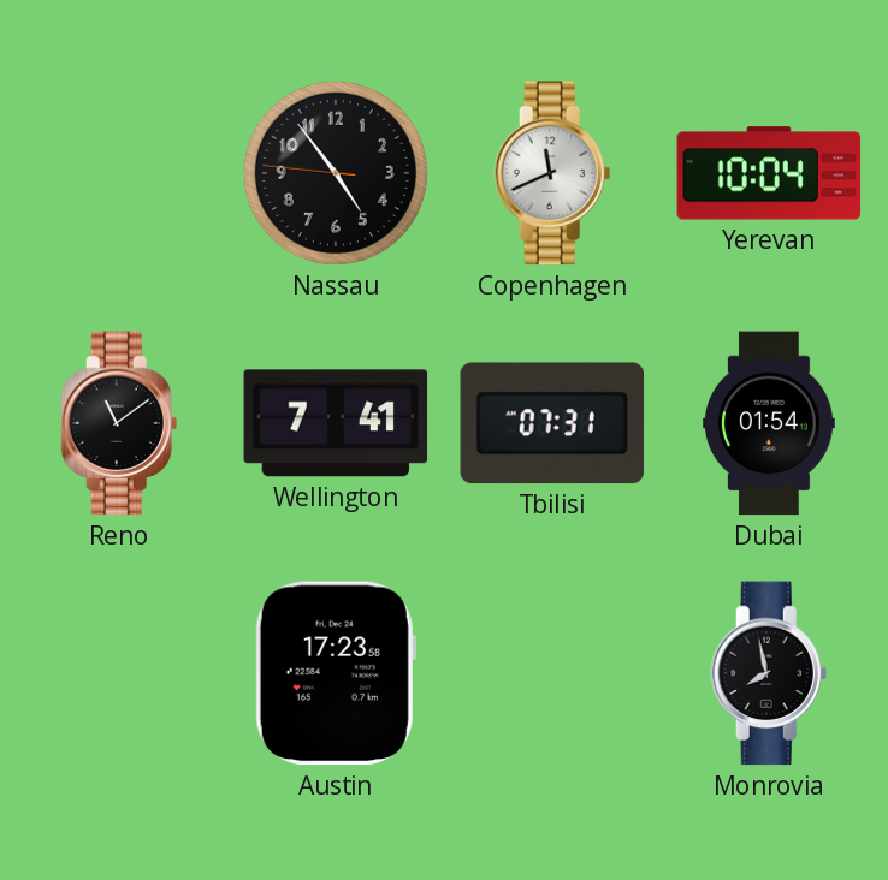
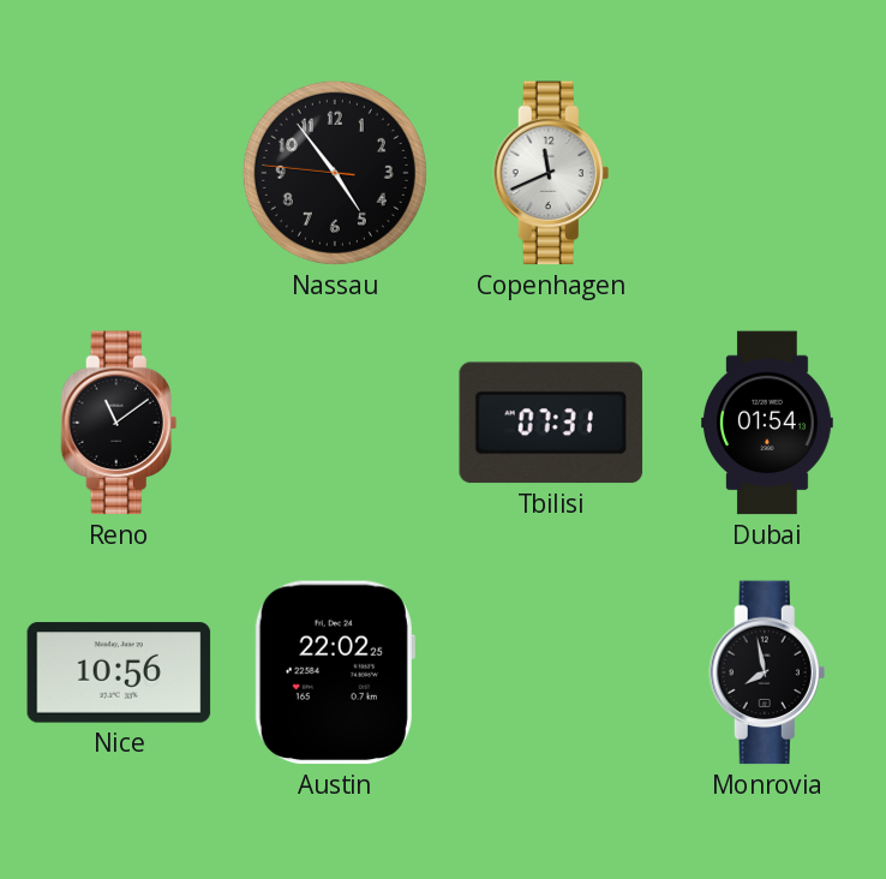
Yerevan: 10:04 -> none
Wellington: 7:41 -> none
Nice: none -> 10:56
Austin: 17:23 -> 22:02
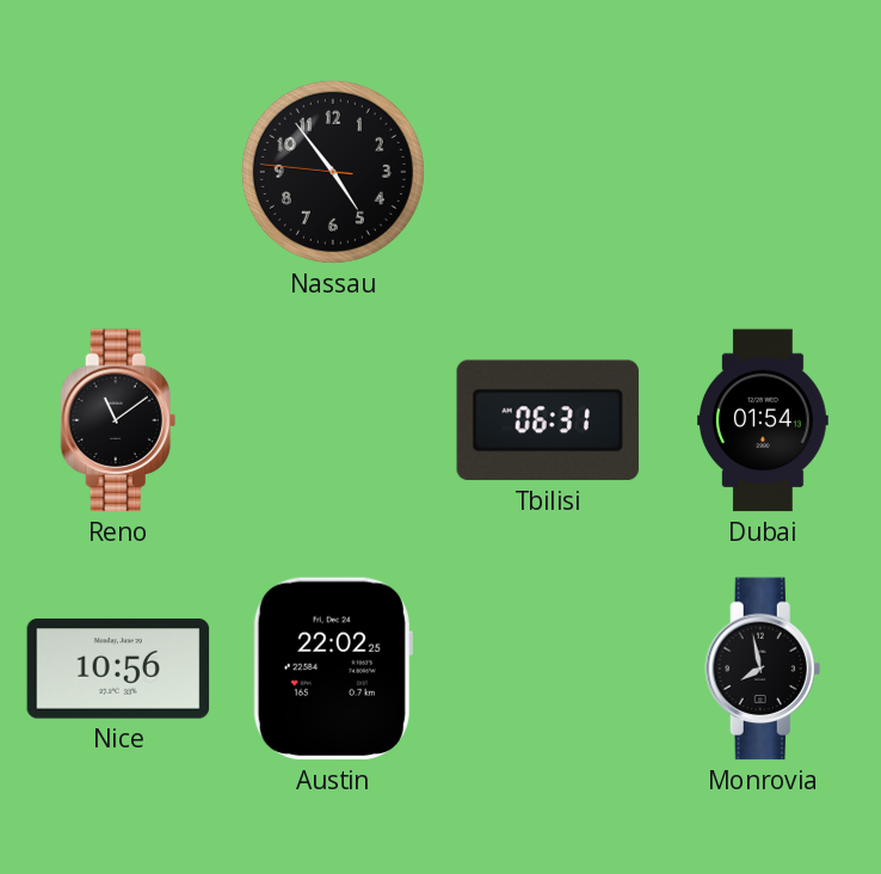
Copenhagen: 11:41 -> none
Tbilisi: 07:31 -> 06:31
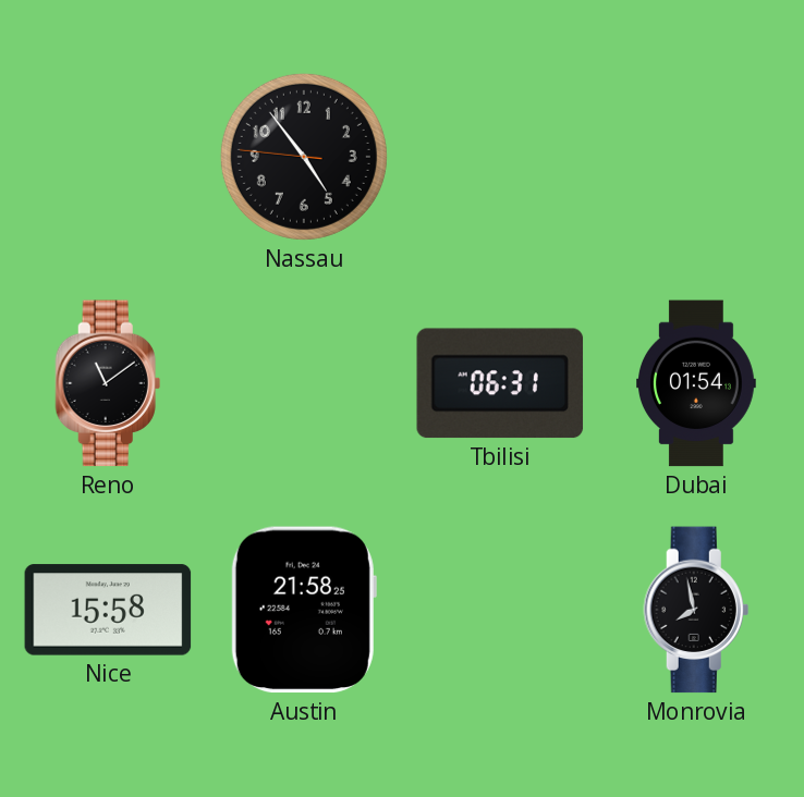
Nice: 10:56 -> 15:58
Austin: 22:02 -> 21:58
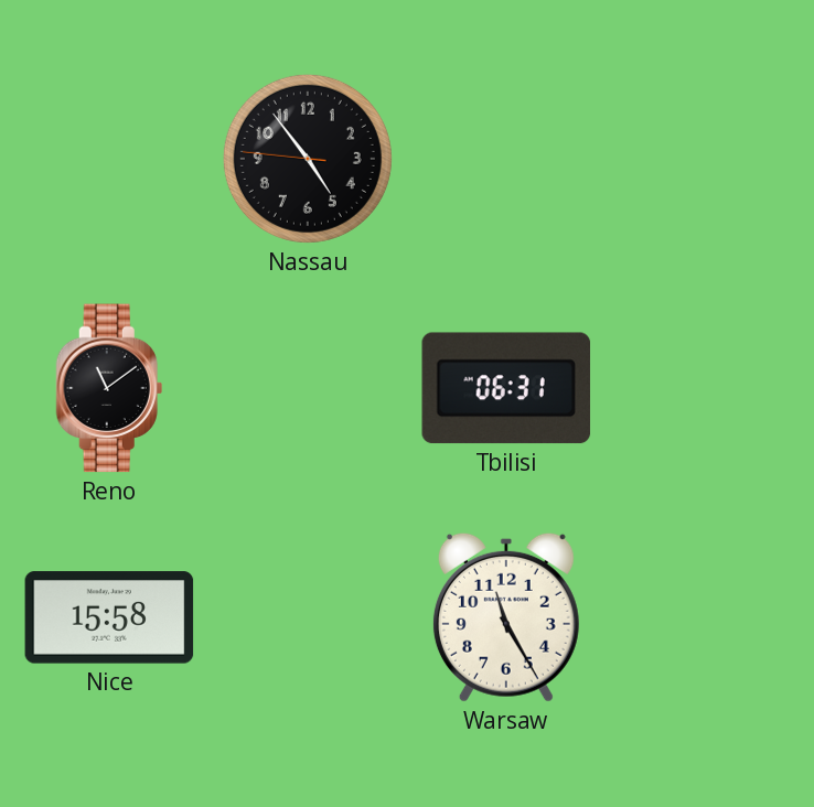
Dubai: 01:54 -> none
Austin: 21:58 -> none
Warsaw: none -> 11:25
Monrovia: 7:58 -> none
